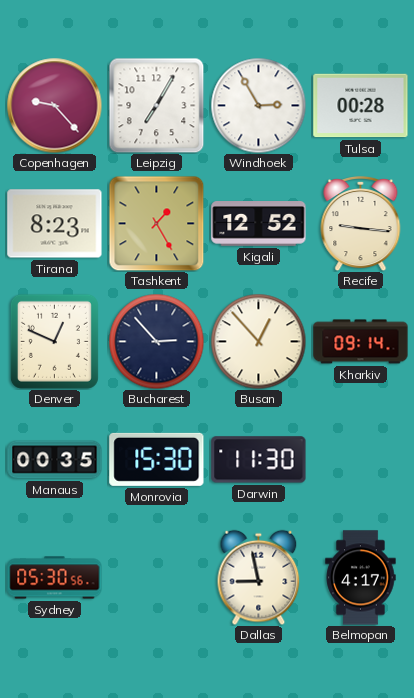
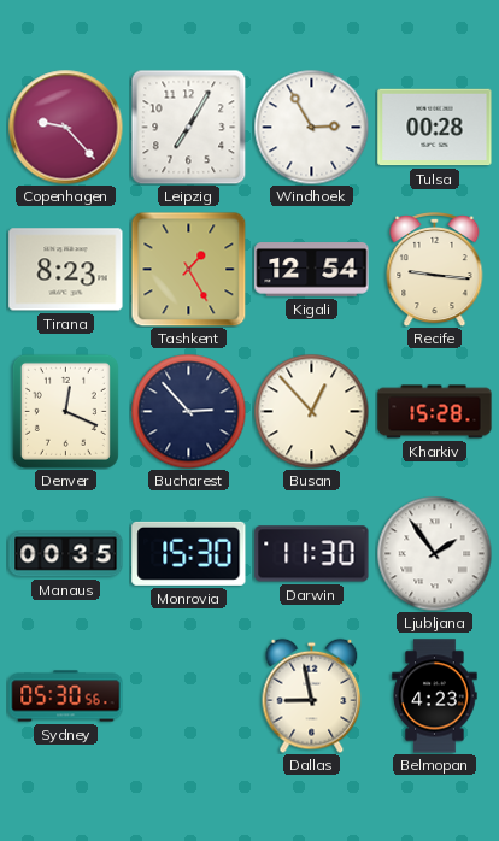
Kigali: 12:52 -> 12:54
Denver: 12:49 -> 12:19
Kharkiv: 09:14 -> 15:28
Ljubljana: none -> 1:54
Belmopan: 4:17 -> 4:23
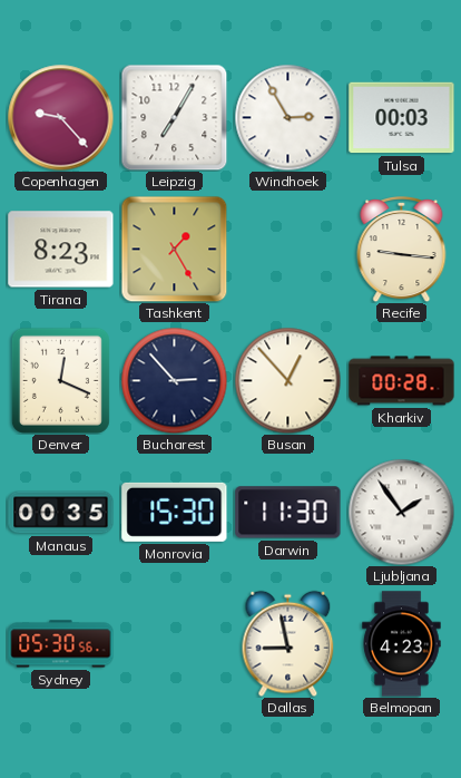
Tulsa: 00:28 -> 00:03
Kigali: 12:54 -> none
Kharkiv: 15:28 -> 00:28
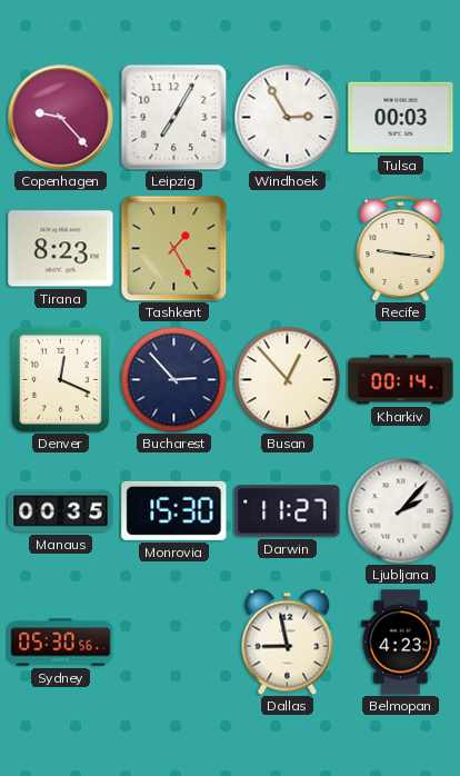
Kharkiv: 00:28 -> 00:14
Darwin: 11:30 -> 11:27
Ljubljana: 1:54 -> 2:07
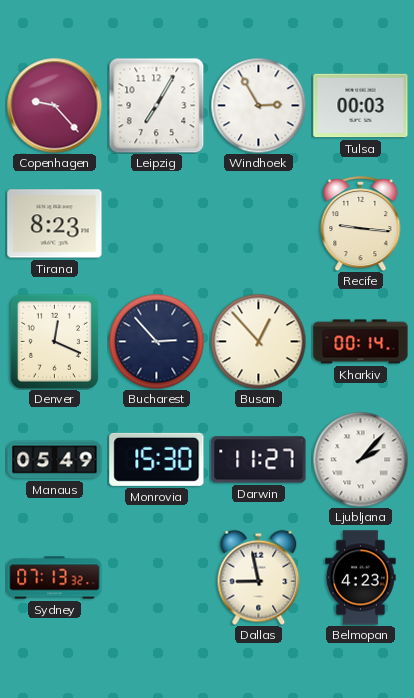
Tashkent: 1:25 -> none
Manaus: 00:35 -> 05:49
Sydney: 05:30 -> 07:13
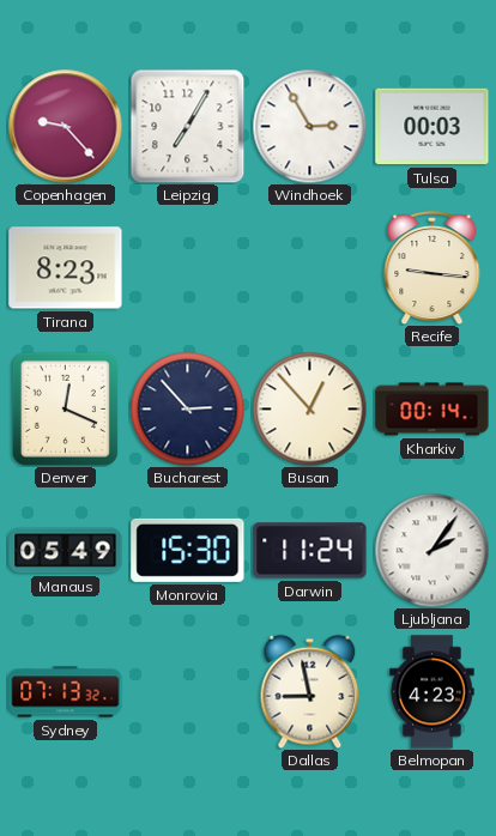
Darwin: 11:27 -> 11:24
Ljubljana: 2:07 -> 2:06
